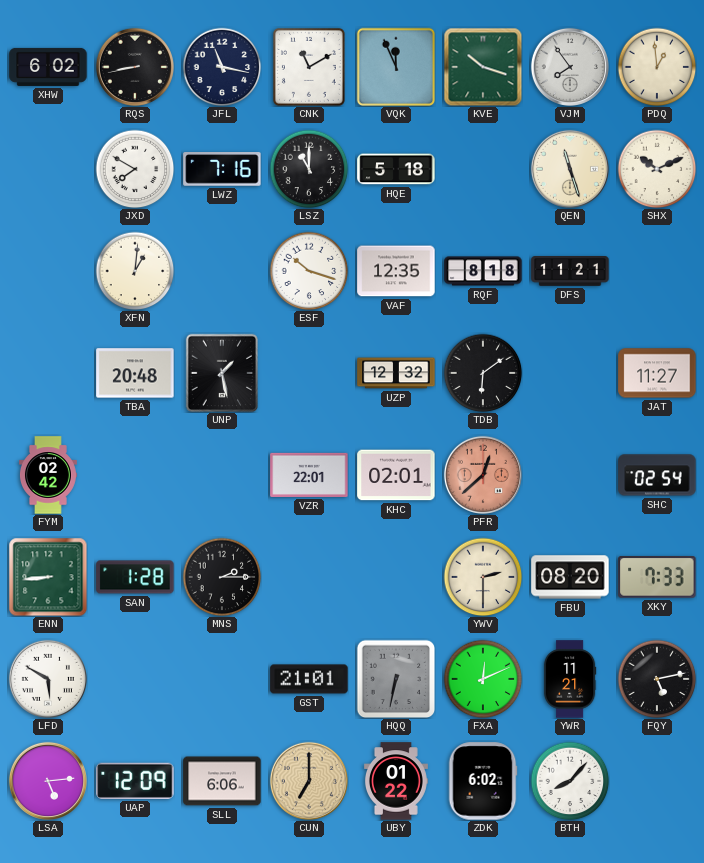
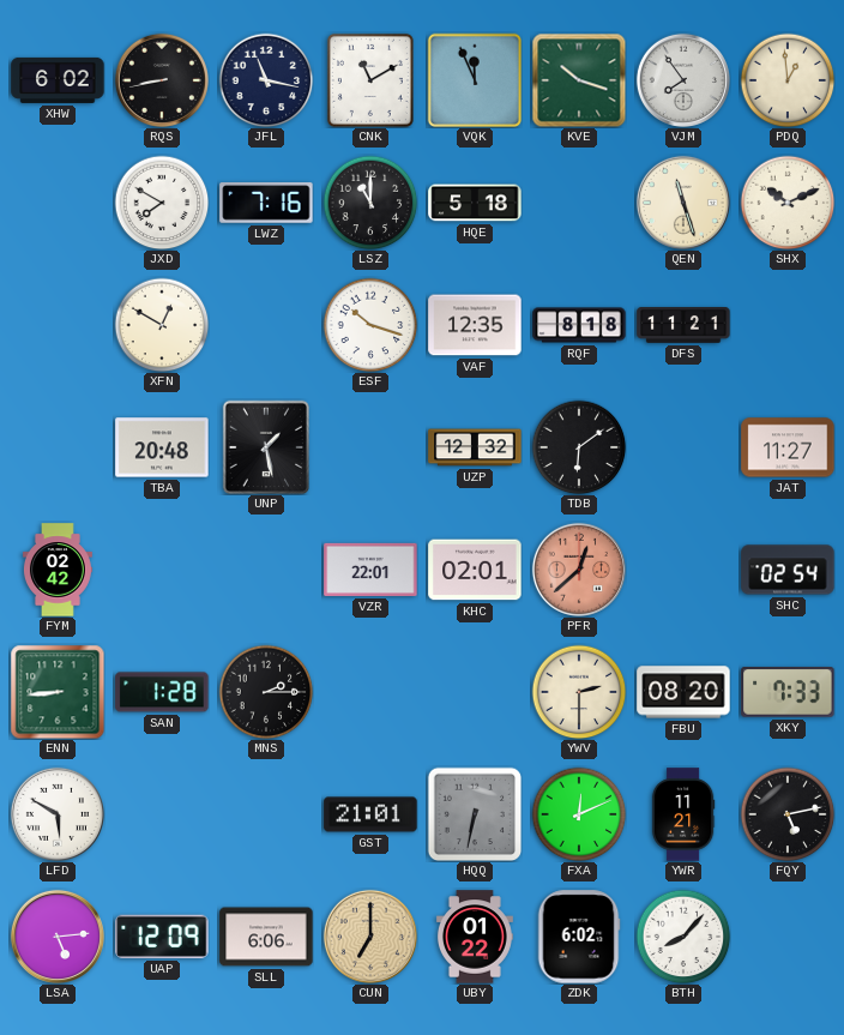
XFN: 1:01 -> 12:50
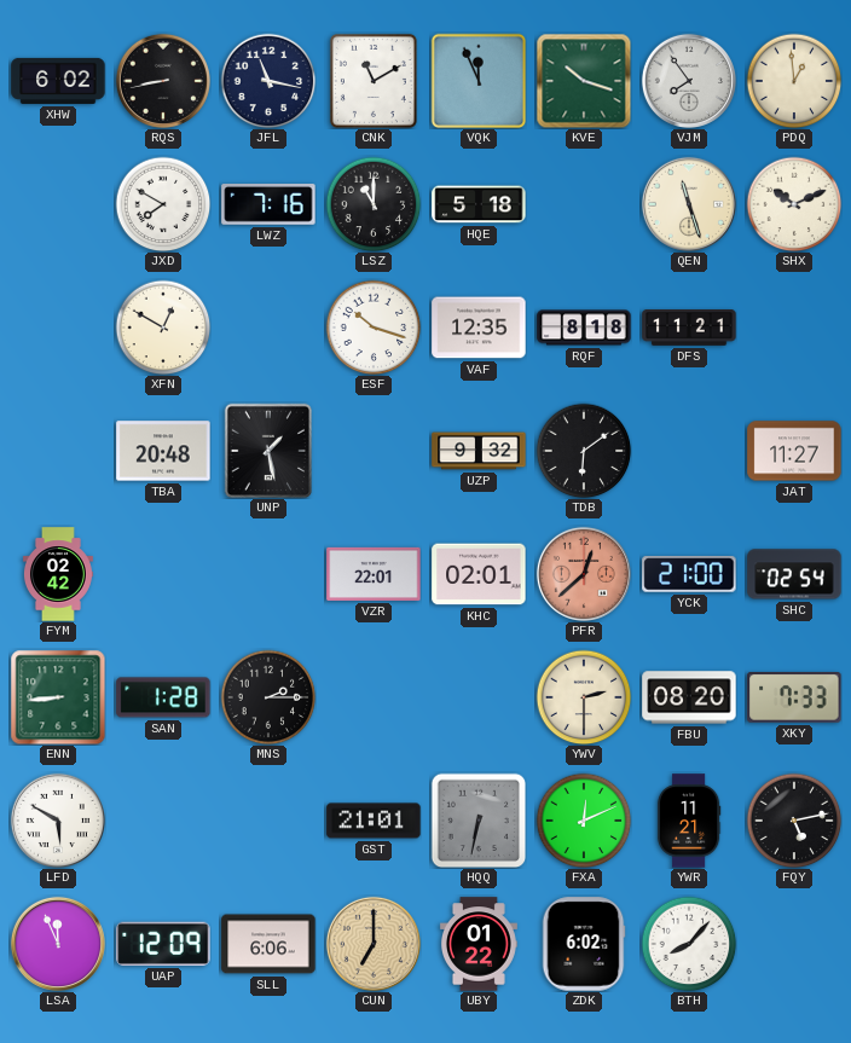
UZP: 12:32 -> 9:32
YCK: none -> 21:00
LSA: 5:14 -> 11:56
